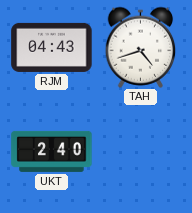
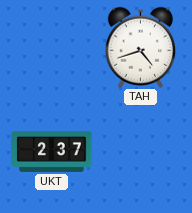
RJM: 04:43 -> none
UKT: 2:40 -> 2:37
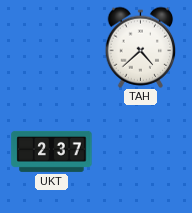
TAH: 4:42 -> 4:38
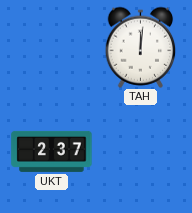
TAH: 4:38 -> 12:01
